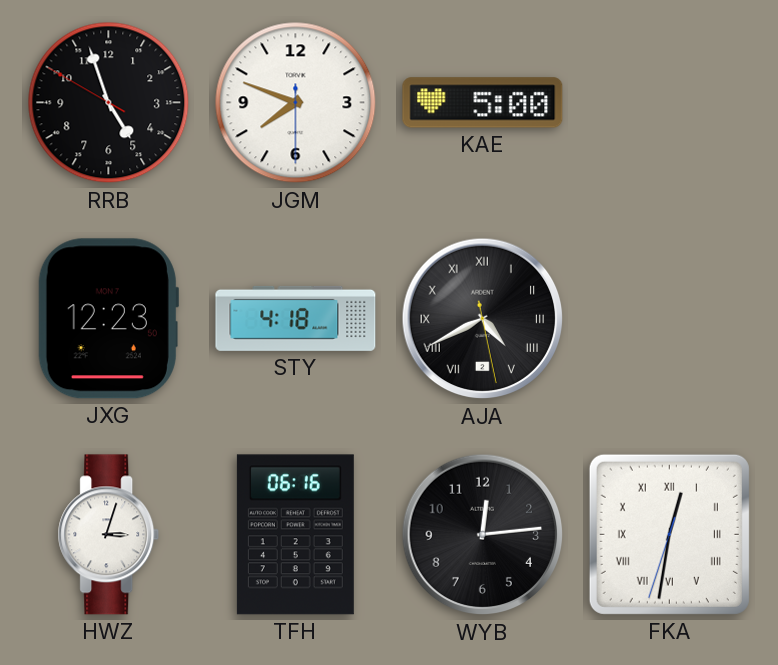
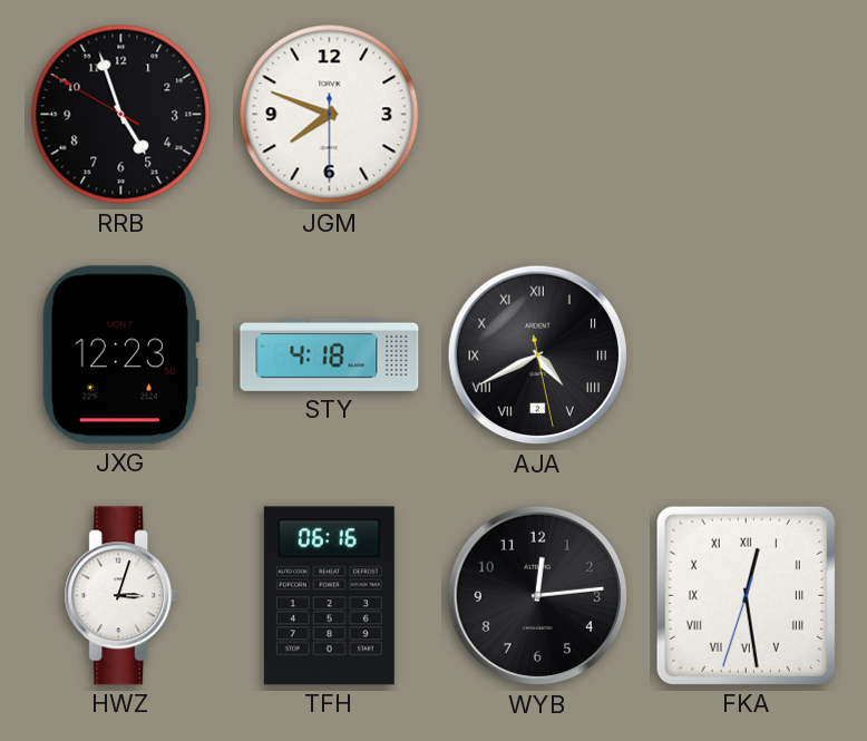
KAE: 5:00 -> none
FKA: 12:31 -> 12:28
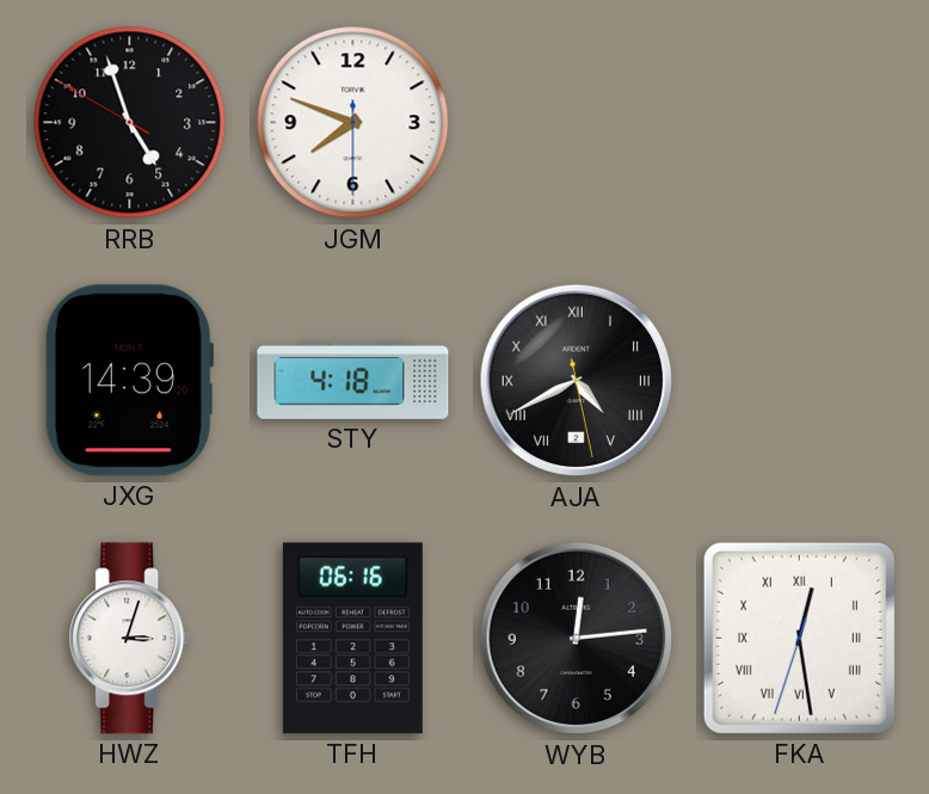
JXG: 12:23 -> 14:39
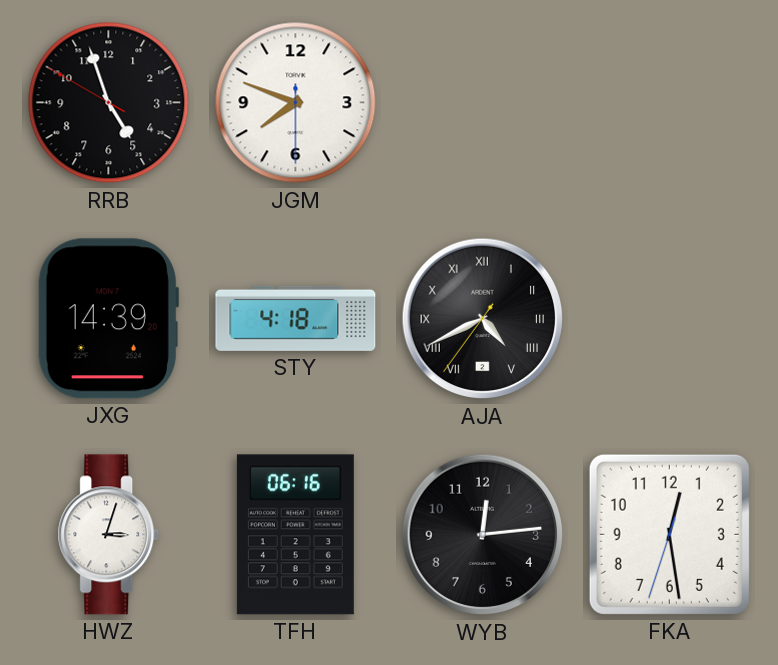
AJA: 4:40:28 -> 4:40:36
FKA numerals: Roman -> Arabic
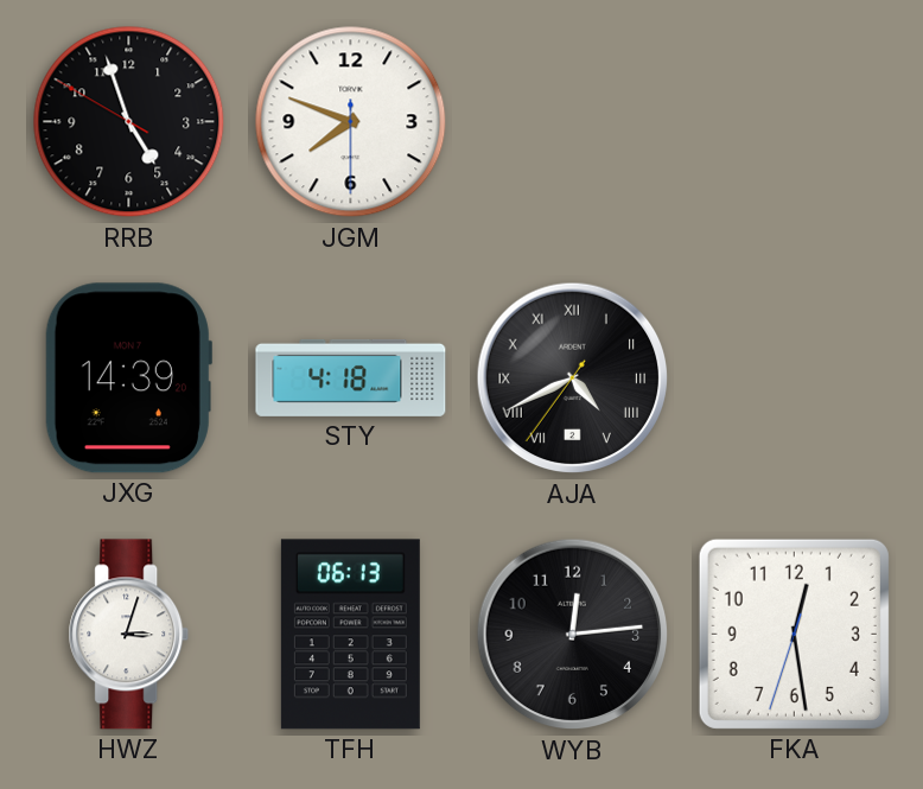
TFH: 06:16 -> 06:13
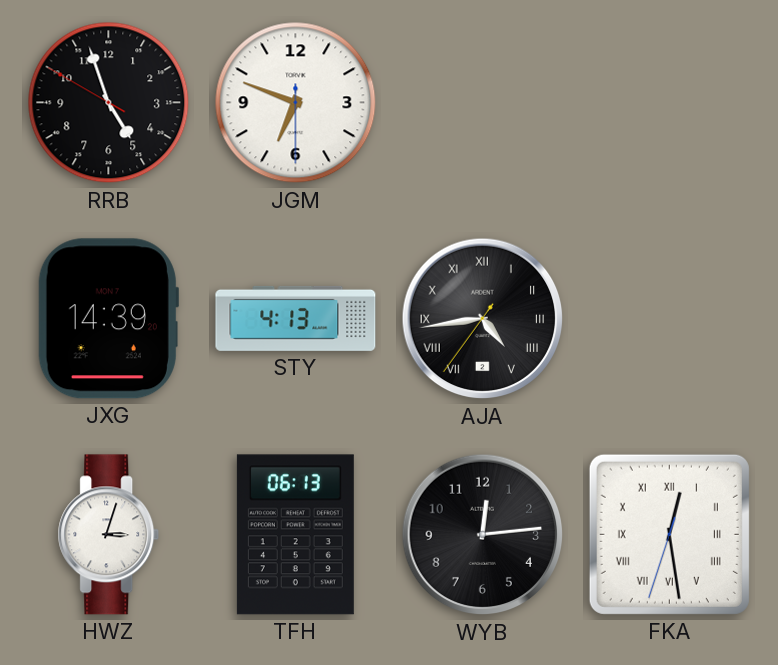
JGM: 7:48 -> 6:48
STY: 4:18 -> 4:13
AJA: 4:40 -> 4:43
FKA numerals: Arabic -> Roman
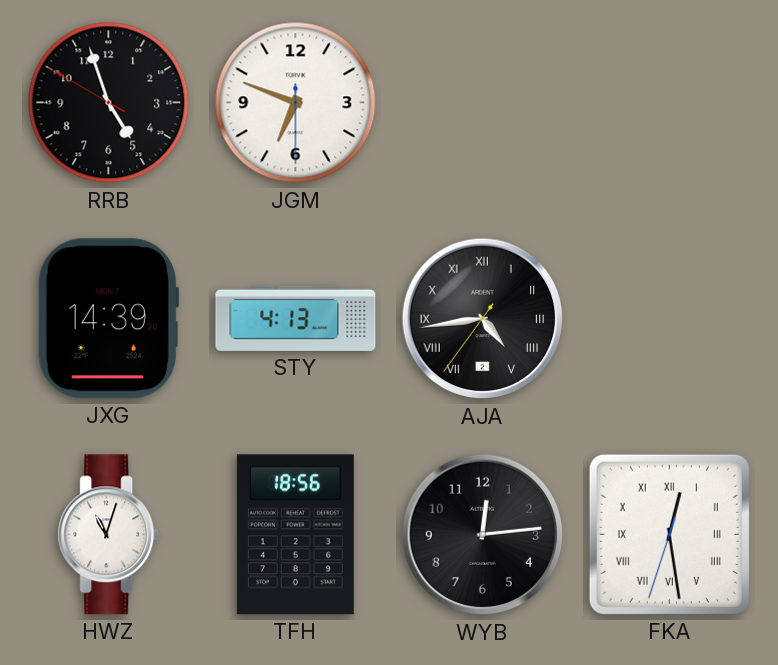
HWZ: 3:03 -> 11:03
TFH: 06:13 -> 18:56
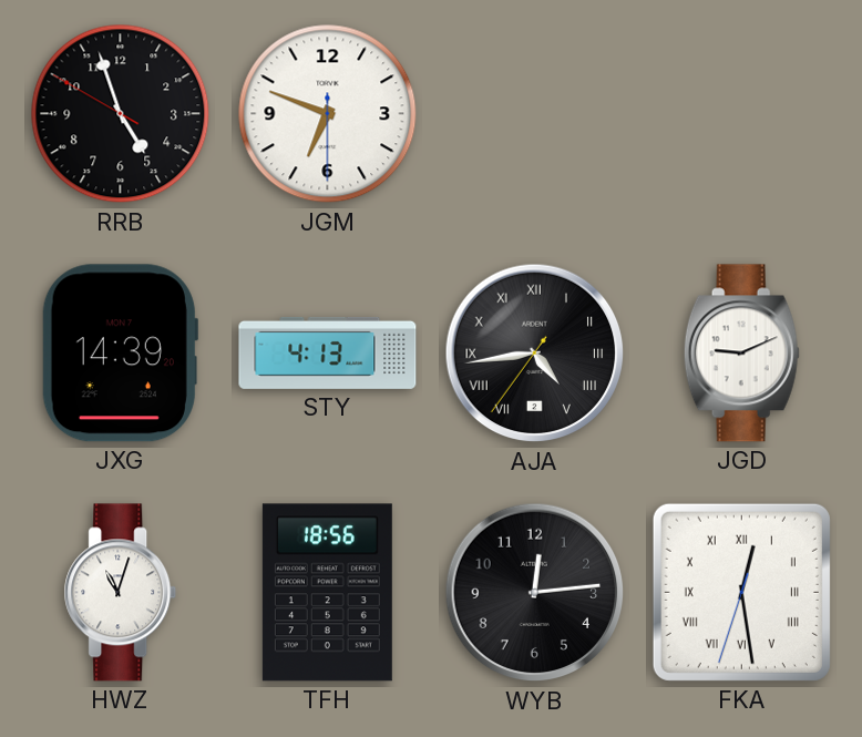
JGD: none -> 9:11
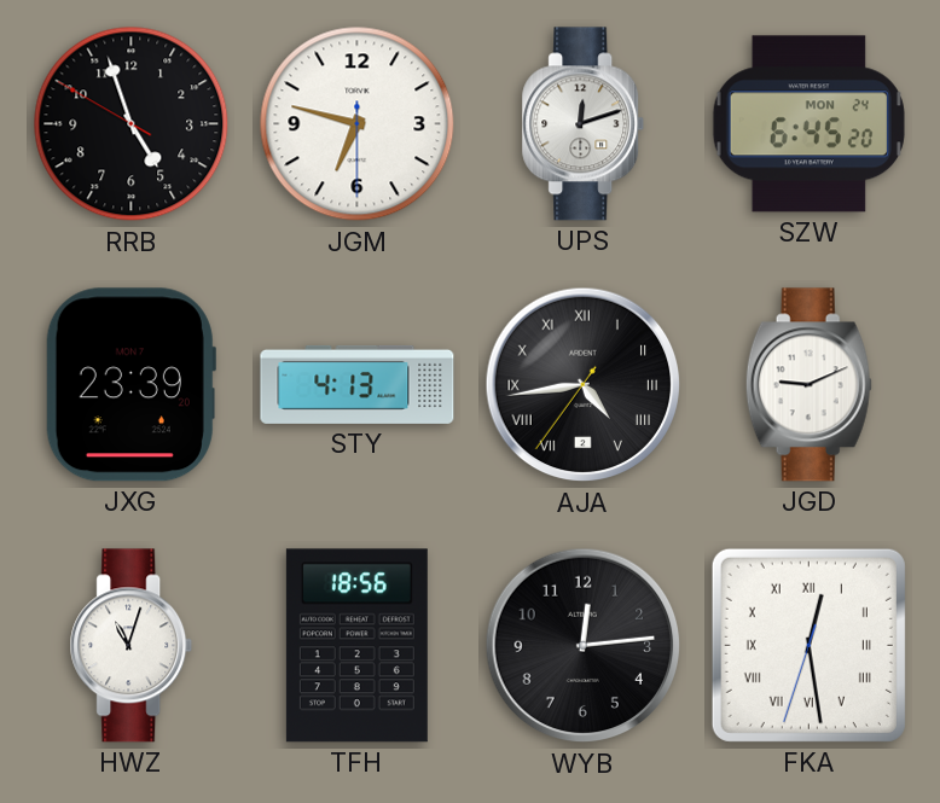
JGM: 6:48 -> 6:47
UPS: none -> 12:12
SZW: none -> 6:45
JXG: 14:39 -> 23:39
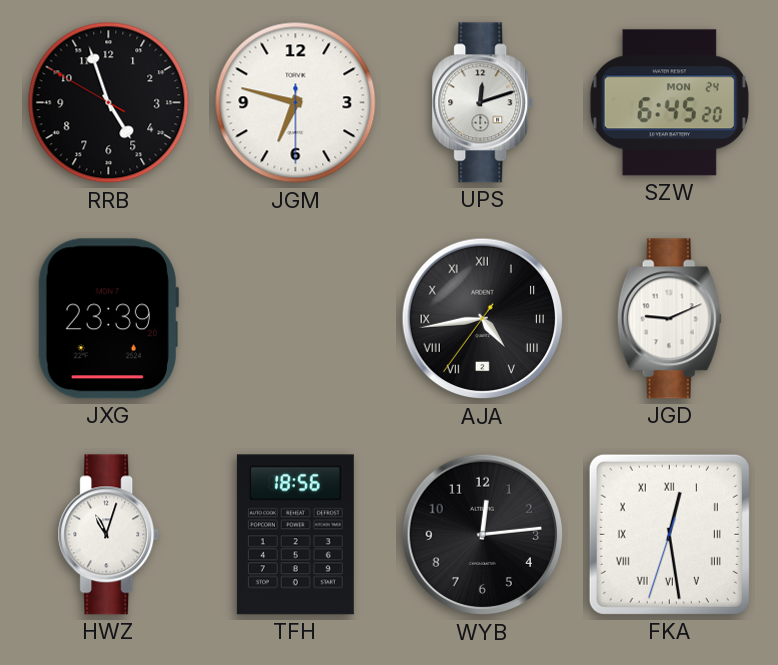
STY: 4:13 -> none
